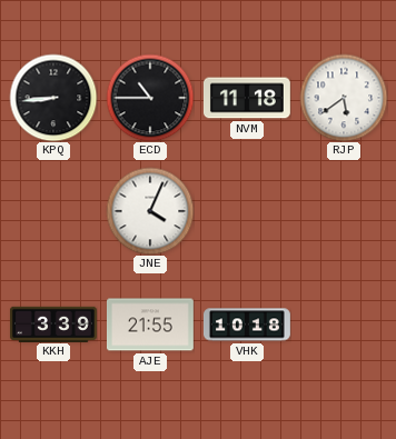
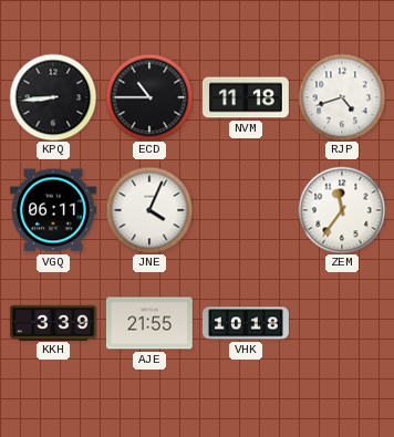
RJP: 5:39 -> 4:42
VGQ: none -> 06:11
ZEM: none -> 11:36
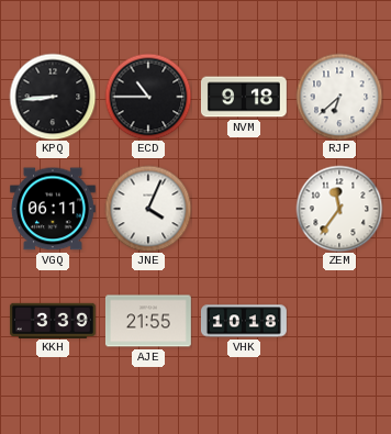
NVM: 11:18 -> 9:18
RJP: 4:42 -> 6:38
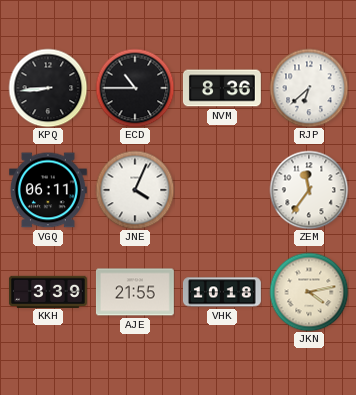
NVM: 9:18 -> 8:36
JKN: none -> 4:13
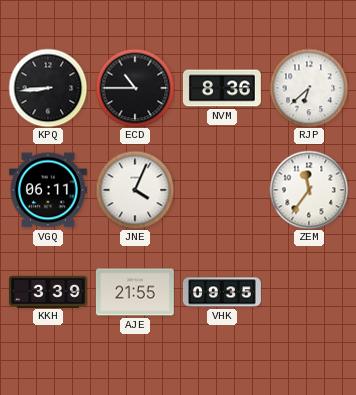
VHK: 10:18 -> 09:35
JKN: 4:13 -> none
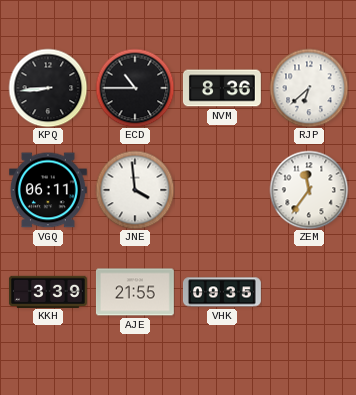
JNE: 4:04 -> 3:59
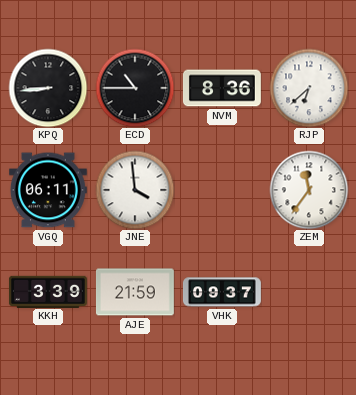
AJE: 21:55 -> 21:59
VHK: 09:35 -> 09:37
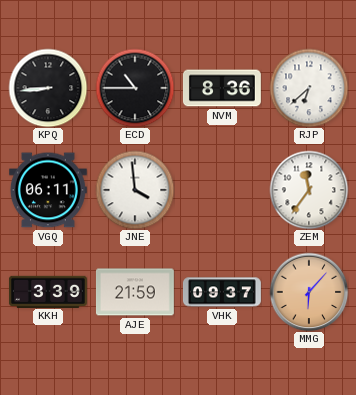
MMG: none -> 6:07
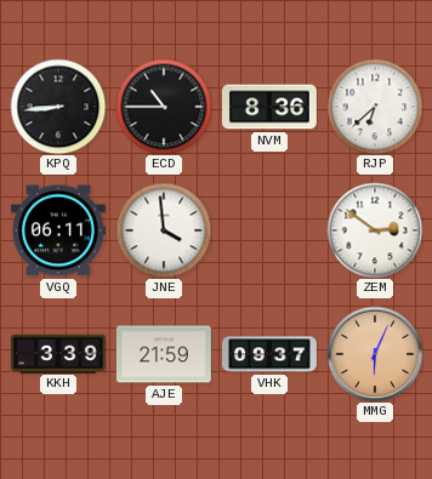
ZEM: 11:36 -> 2:51
MMG: 6:07 -> 6:04
